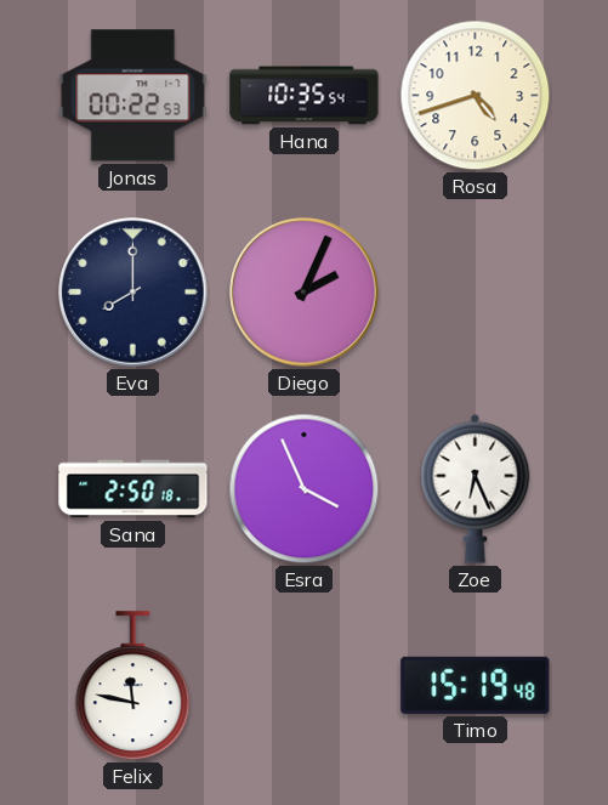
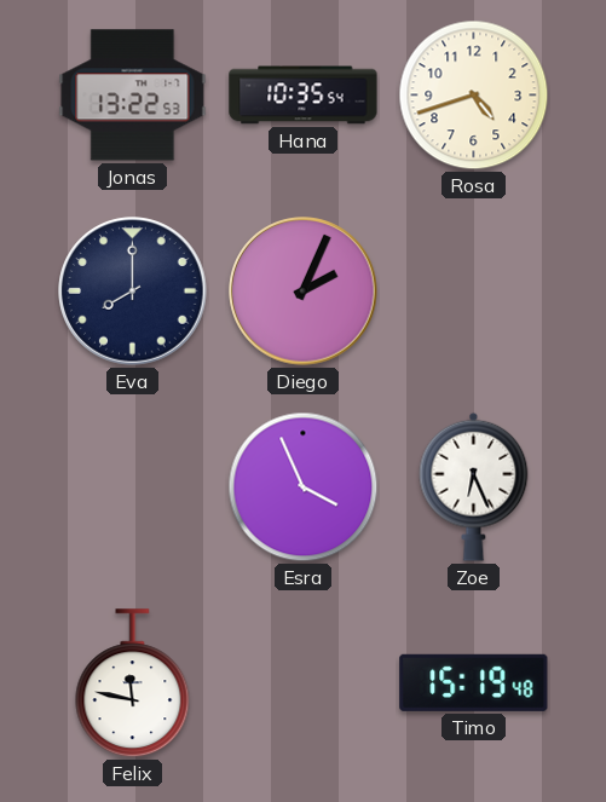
Jonas: 00:22 -> 13:22
Sana: 2:50 -> none
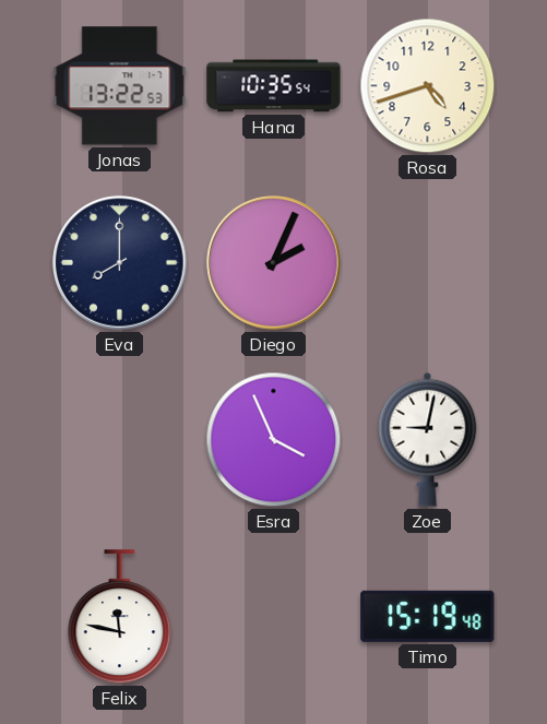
Zoe: 6:26 -> 9:02
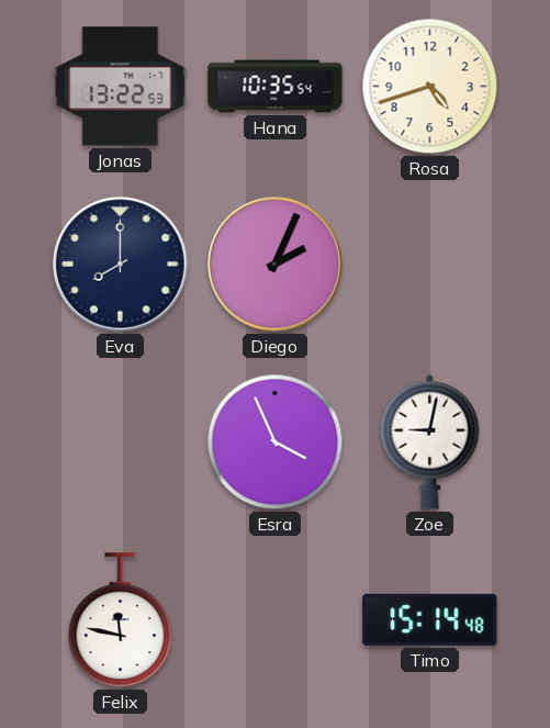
Timo: 15:19 -> 15:14
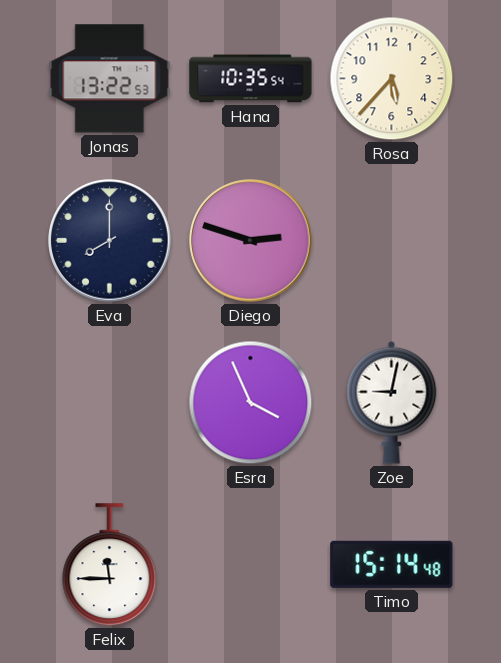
Rosa: 4:42 -> 5:37
Diego: 2:04 -> 2:48
Felix: 11:47 -> 11:45
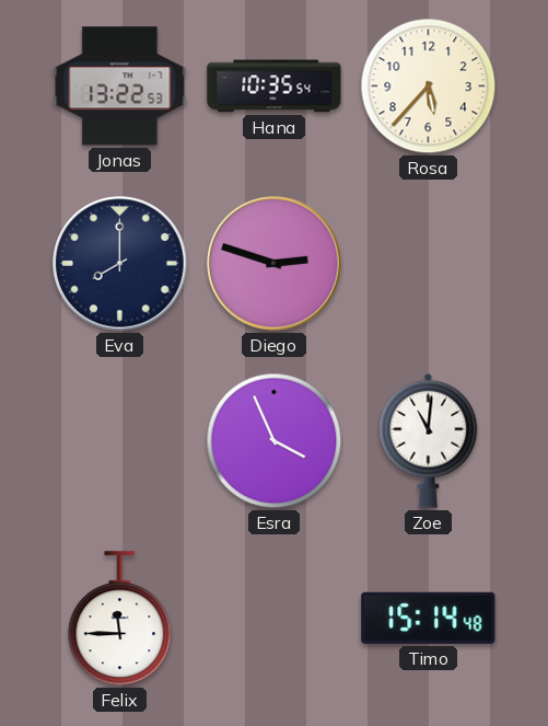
Zoe: 9:02 -> 11:01
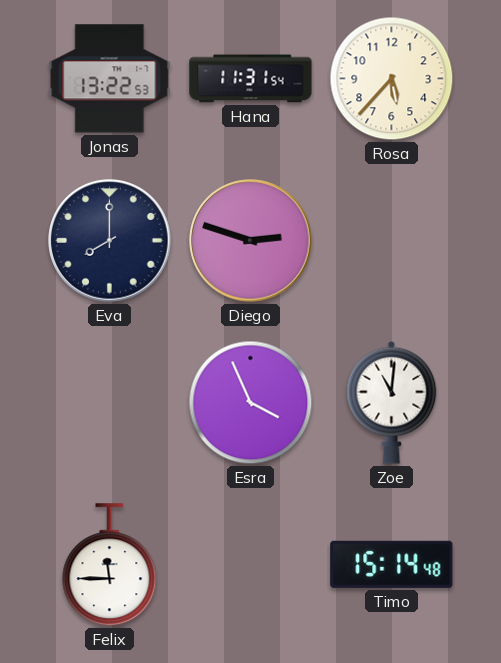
Hana: 10:35 -> 11:31
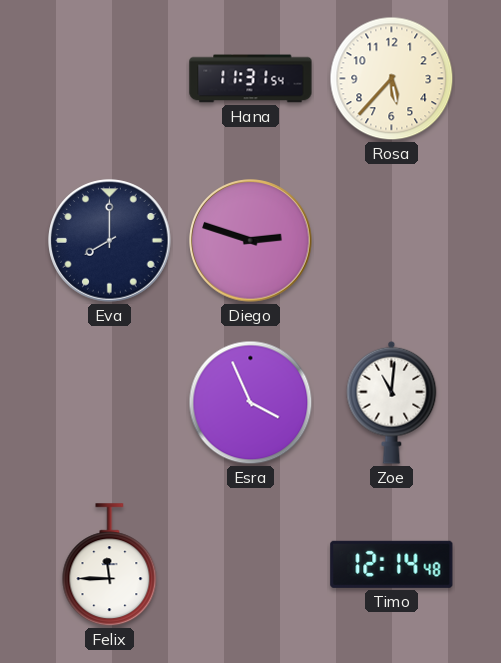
Jonas: 13:22 -> none
Timo: 15:14 -> 12:14
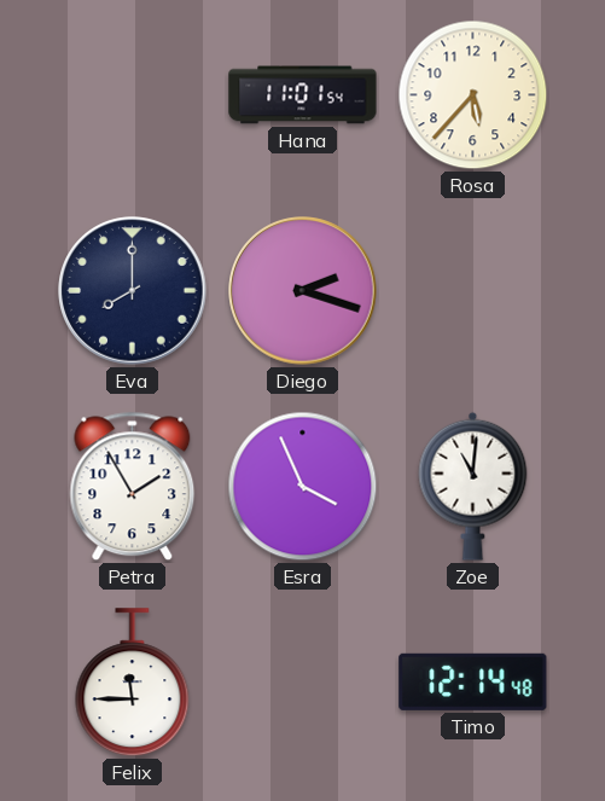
Hana: 11:31 -> 11:01
Diego: 2:48 -> 2:18
Petra: none -> 1:55
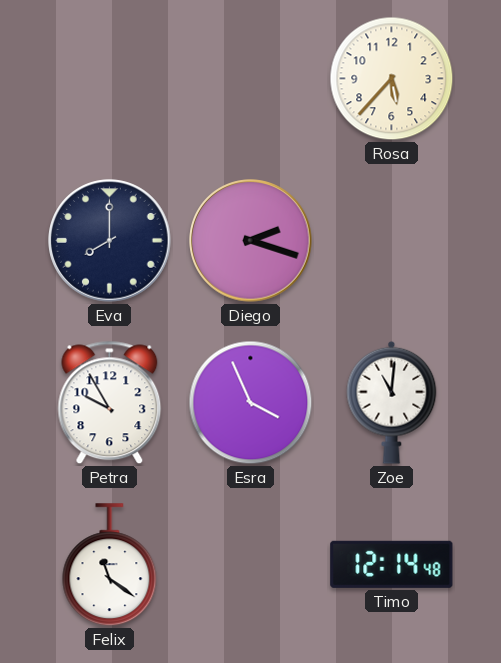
Hana: 11:01 -> none
Petra: 1:55 -> 9:55
Felix: 11:45 -> 11:21
